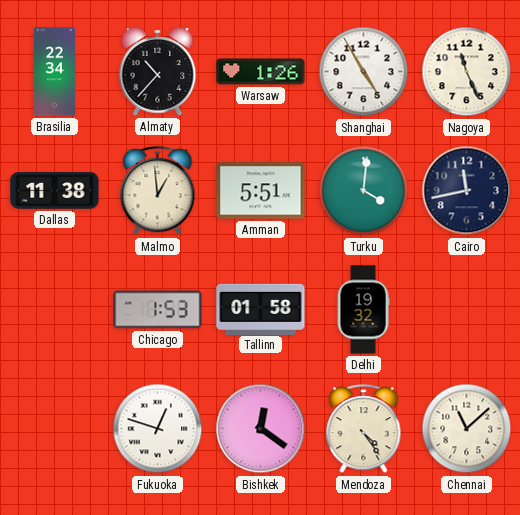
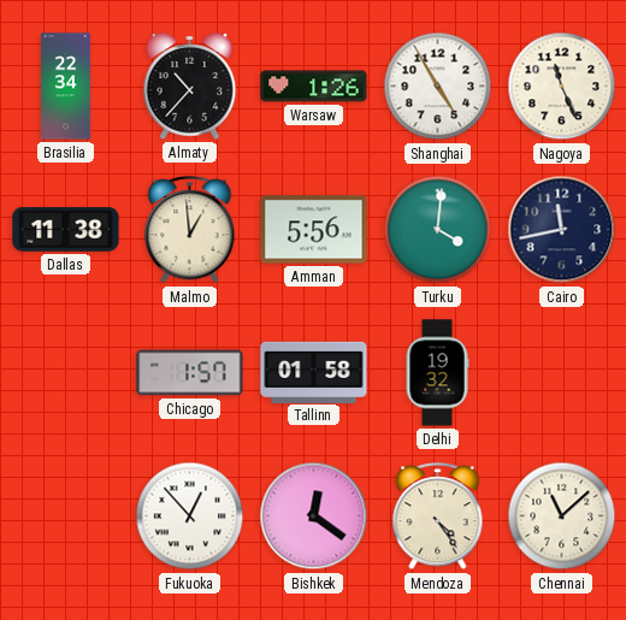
Amman: 5:51 -> 5:56
Chicago: 1:53 -> 1:57
Fukuoka: 12:48 -> 12:53
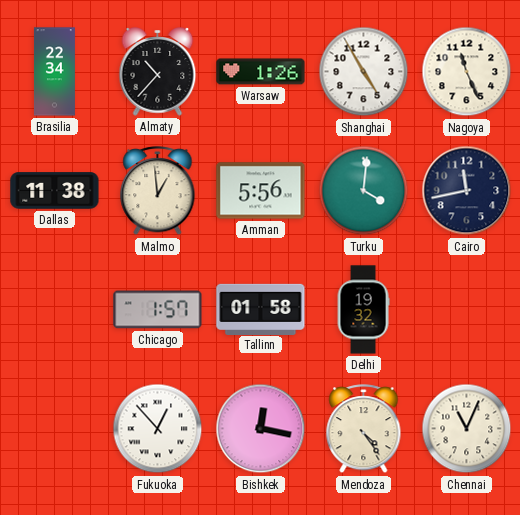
Bishkek: 12:21 -> 12:17
Chennai: 11:08 -> 11:04
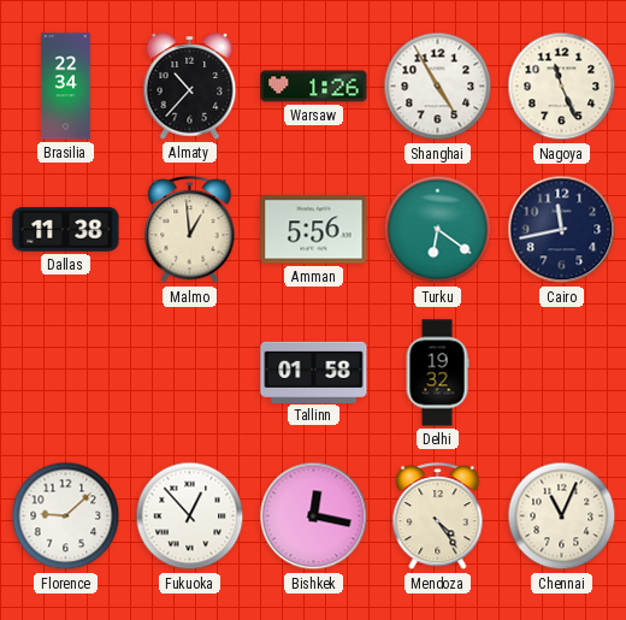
Turku: 4:01 -> 6:21
Chicago: 1:57 -> none
Florence: none -> 9:08
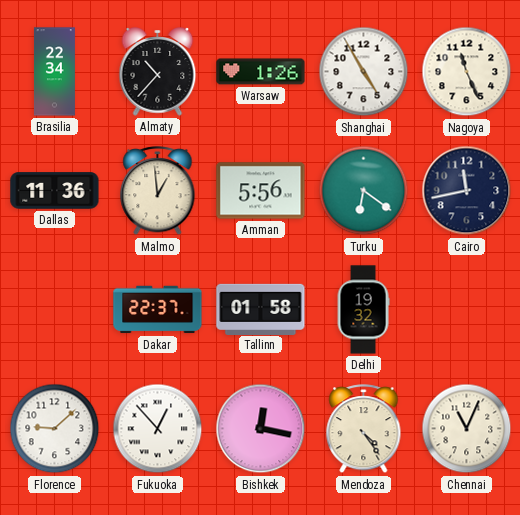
Dallas: 11:38 -> 11:36
Dakar: none -> 22:37
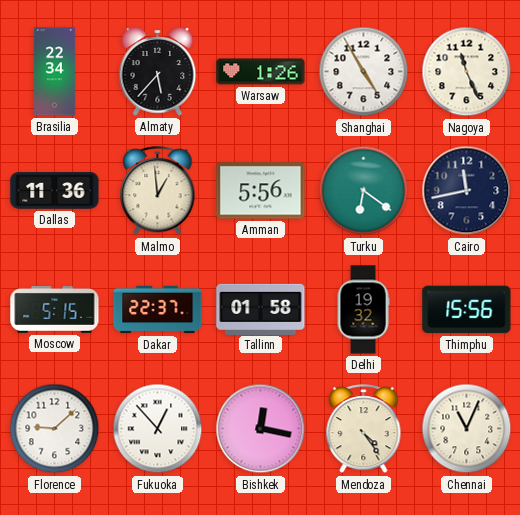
Almaty: 10:37 -> 5:37
Moscow: none -> 5:15
Thimphu: none -> 15:56
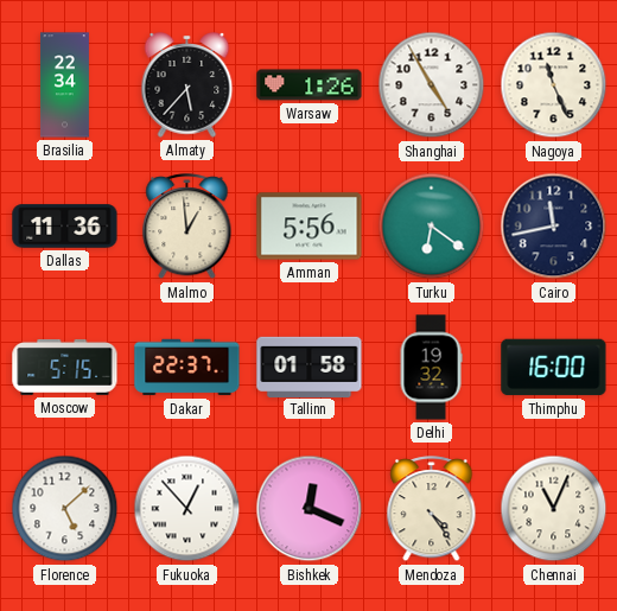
Thimphu: 15:56 -> 16:00
Florence: 9:08 -> 5:08
Bishkek: 12:17 -> 12:19
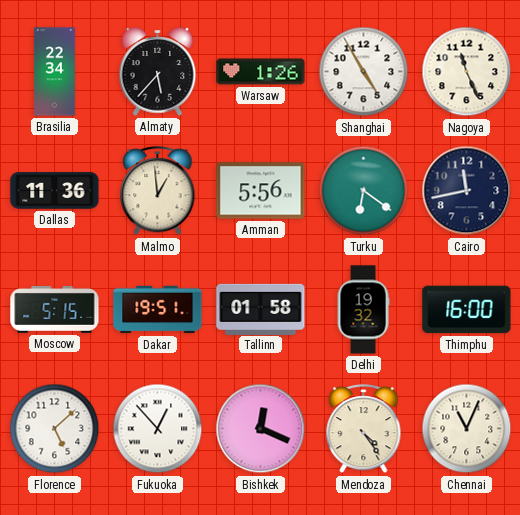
Dakar: 22:37 -> 19:51
